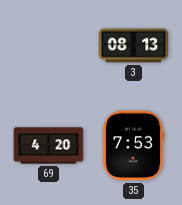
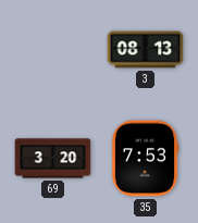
69: 4:20 -> 3:20
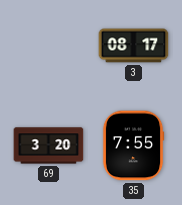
3: 08:13 -> 08:17
35: 7:53 -> 7:55
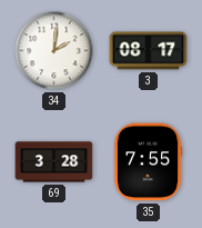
34: none -> 2:01
69: 3:20 -> 3:28
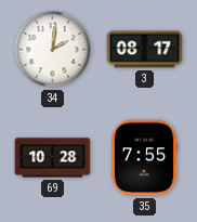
69: 3:28 -> 10:28
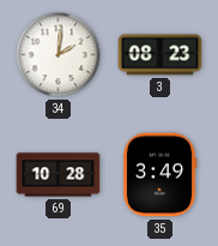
3: 08:17 -> 08:23
35: 7:55 -> 3:49
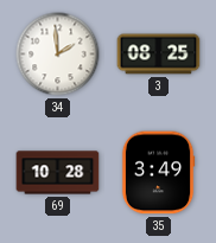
34: 2:01 -> 1:59
3: 08:23 -> 08:25
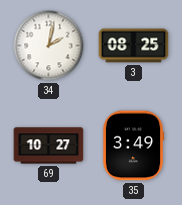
34: 1:59 -> 2:02
69: 10:28 -> 10:27
